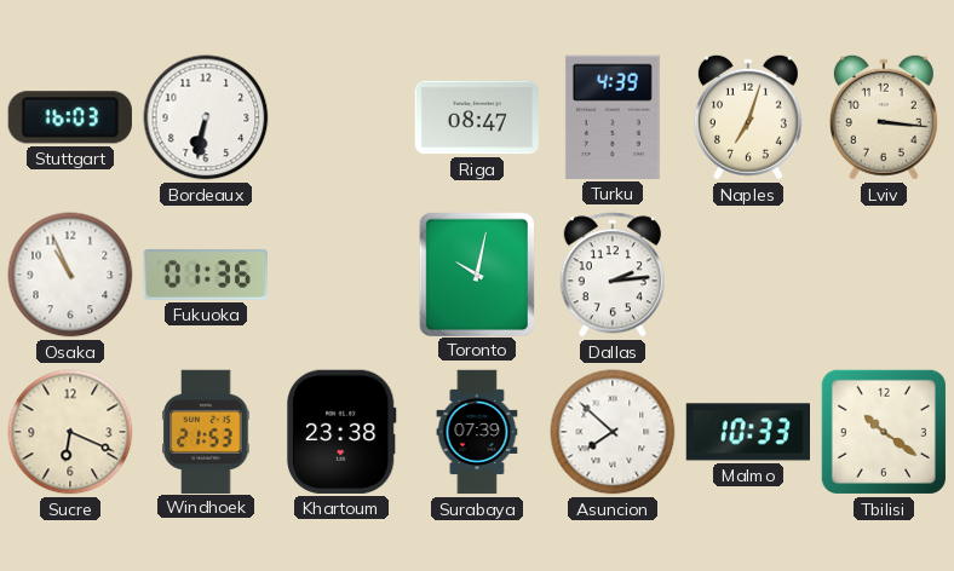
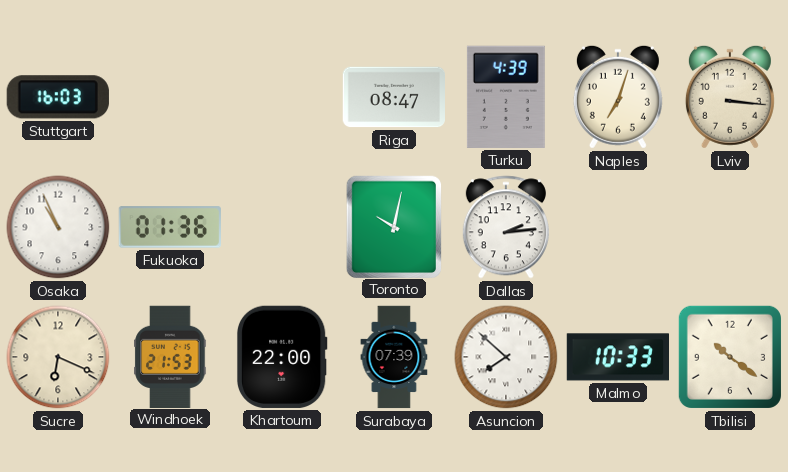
Bordeaux: 6:32 -> none
Khartoum: 23:38 -> 22:00
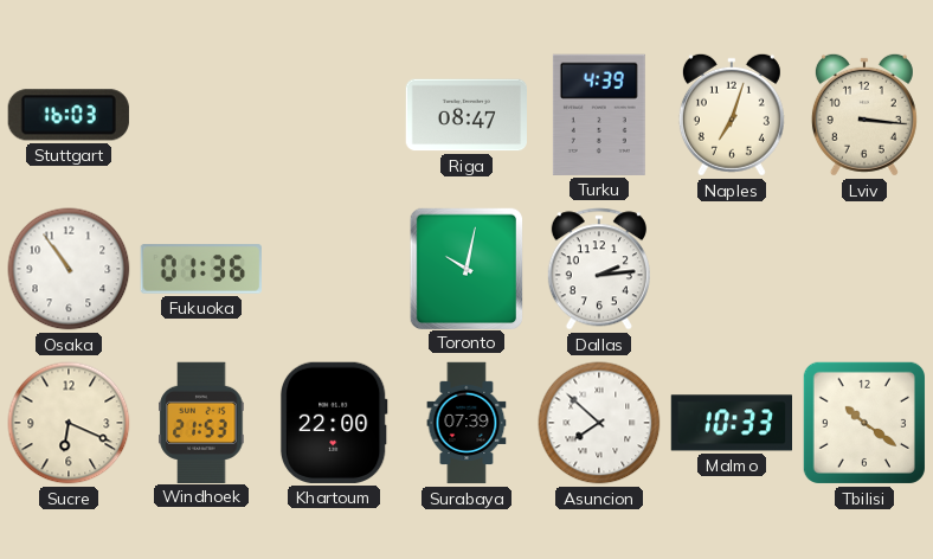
Osaka: 10:56 -> 10:54
